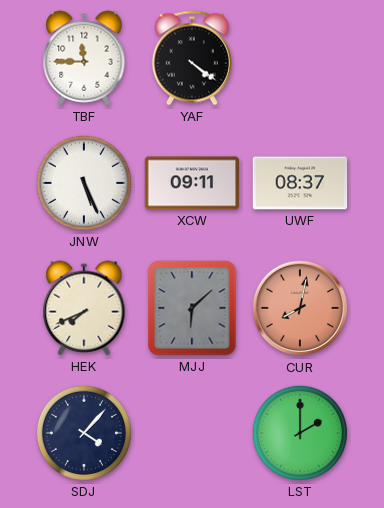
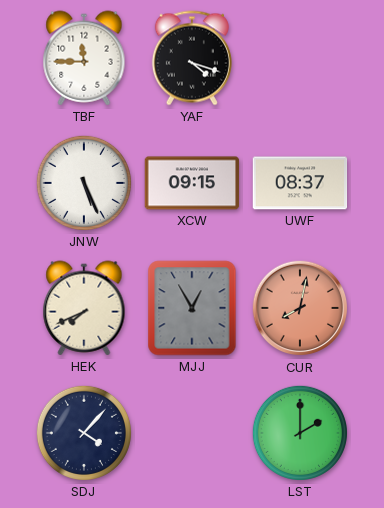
YAF: 4:21 -> 4:18
XCW: 09:11 -> 09:15
MJJ: 6:08 -> 12:55
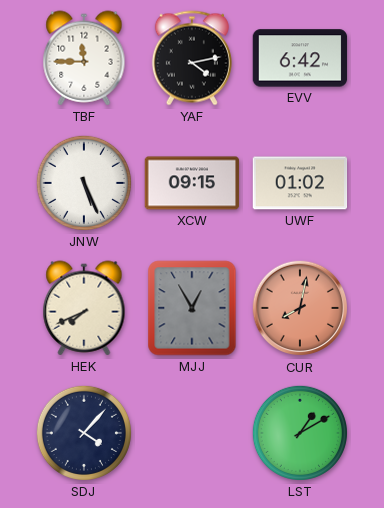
YAF: 4:18 -> 4:13
EVV: none -> 6:42
UWF: 08:37 -> 01:02
LST: 2:00 -> 1:10
